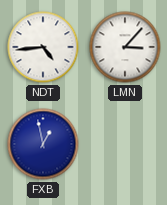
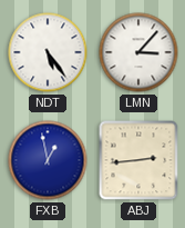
NDT: 4:44 -> 5:24
ABJ: none -> 2:44
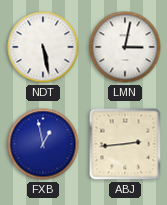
NDT: 5:24 -> 5:28
LMN: 3:07 -> 3:02
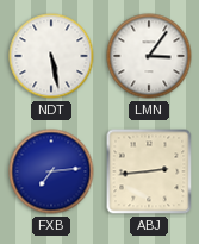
LMN: 3:02 -> 3:06
FXB: 12:58 -> 7:14
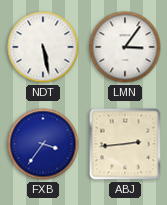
FXB: 7:14 -> 3:36
